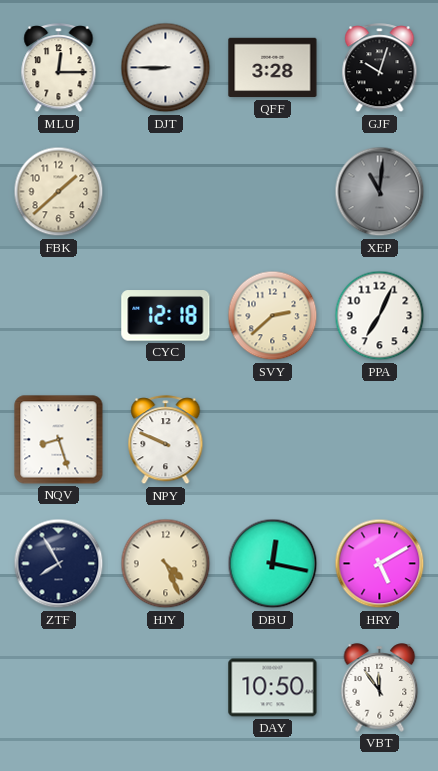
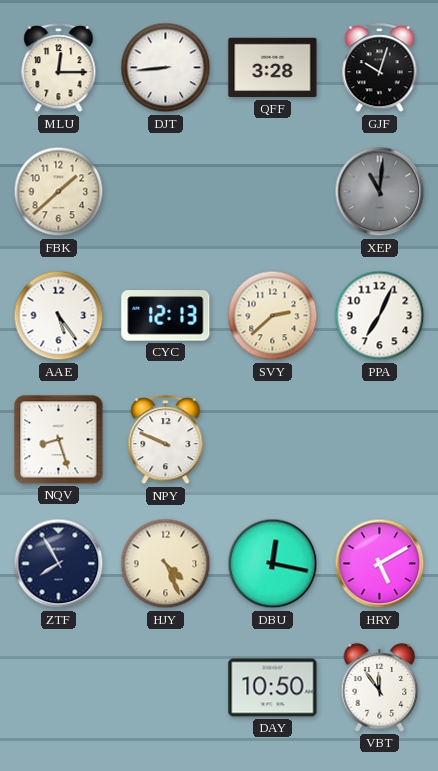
DJT: 8:45 -> 8:44
AAE: none -> 5:24
CYC: 12:18 -> 12:13
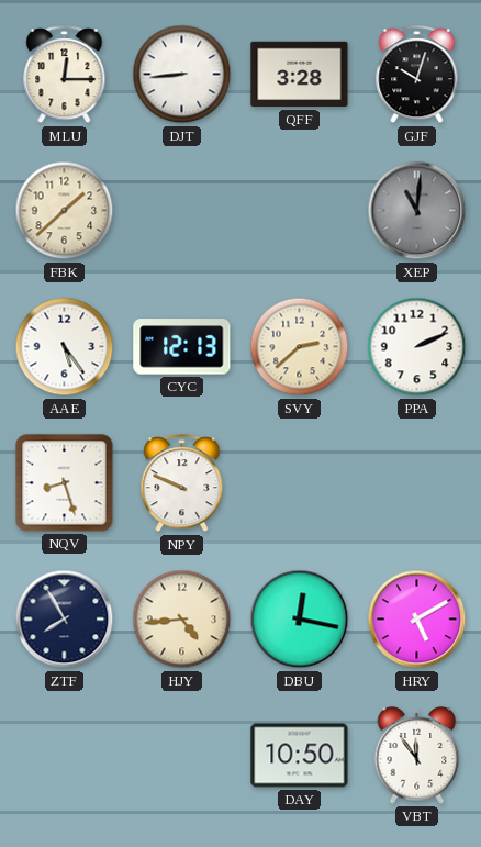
PPA: 7:04 -> 2:11
HJY: 4:26 -> 4:44
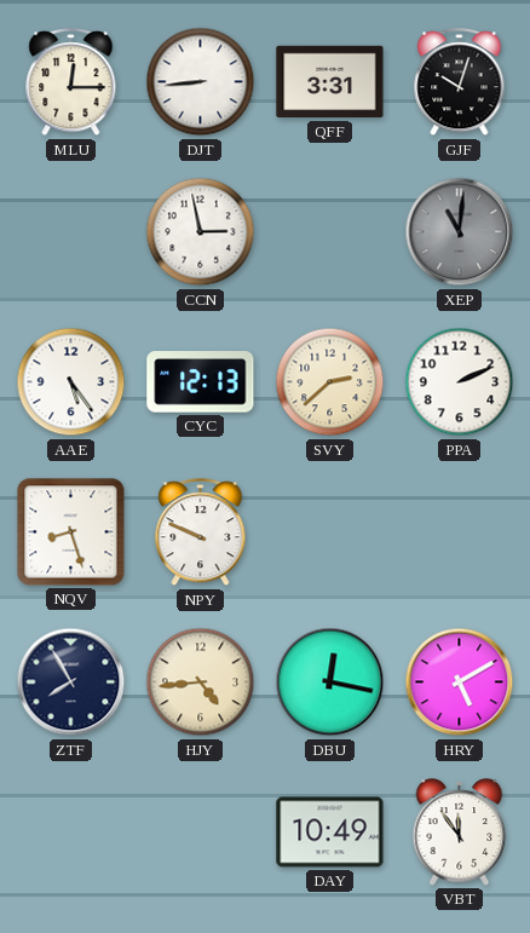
QFF: 3:28 -> 3:31
FBK: 1:38 -> none
CCN: none -> 2:58
DAY: 10:50 -> 10:49
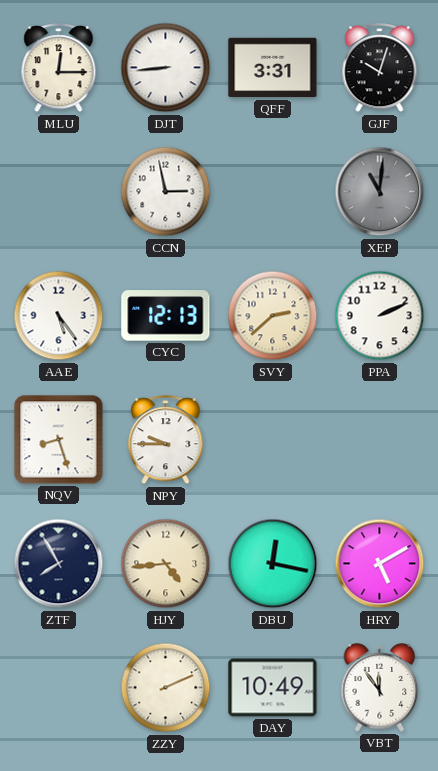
NPY: 9:49 -> 9:45
ZZY: none -> 2:11
